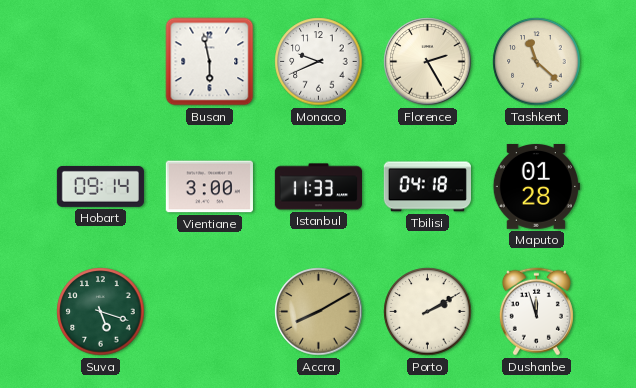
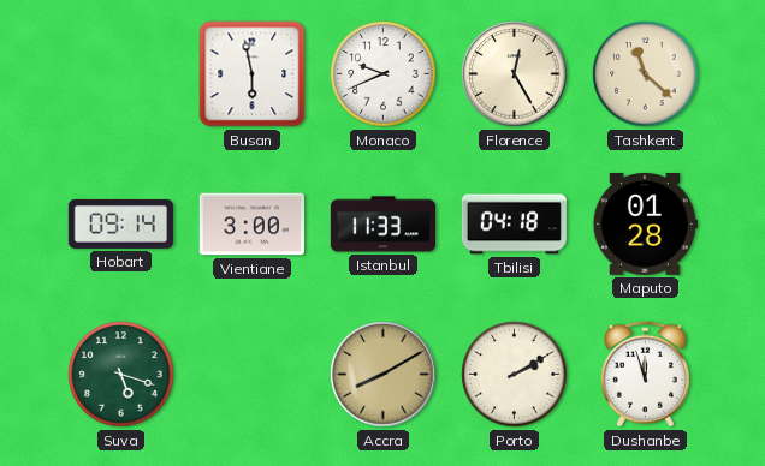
Florence: 2:25 -> 12:25
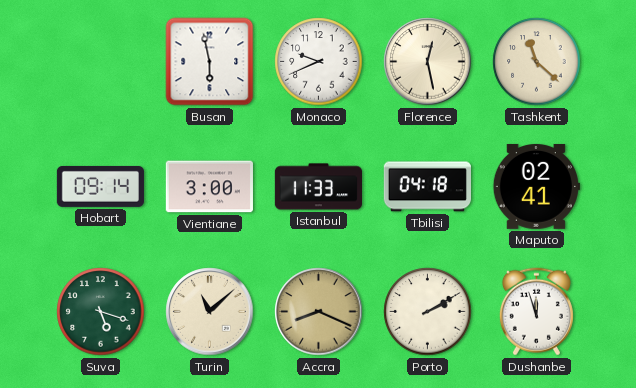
Florence: 12:25 -> 12:28
Maputo: 01:28 -> 02:41
Turin: none -> 11:08
Accra: 8:10 -> 8:19
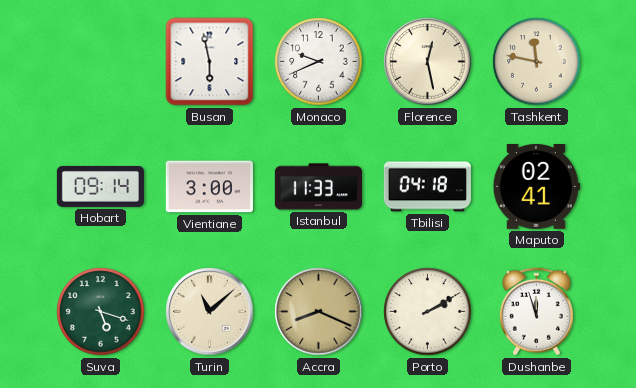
Tashkent: 11:22 -> 11:47
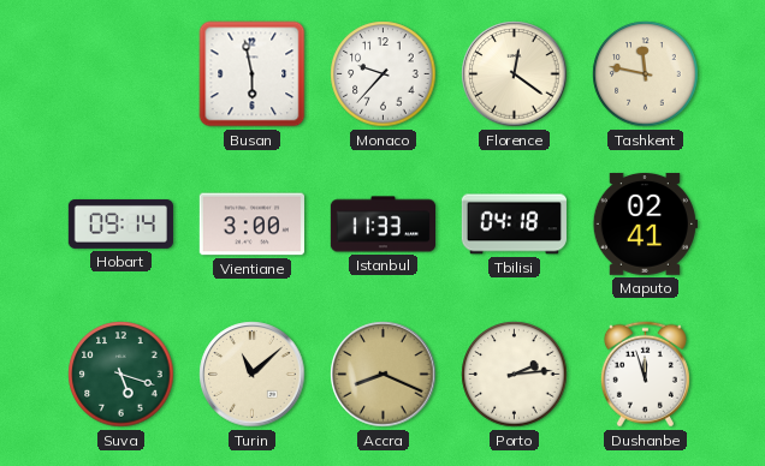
Monaco: 9:41 -> 9:37
Florence: 12:28 -> 12:21
Porto: 2:10 -> 2:14
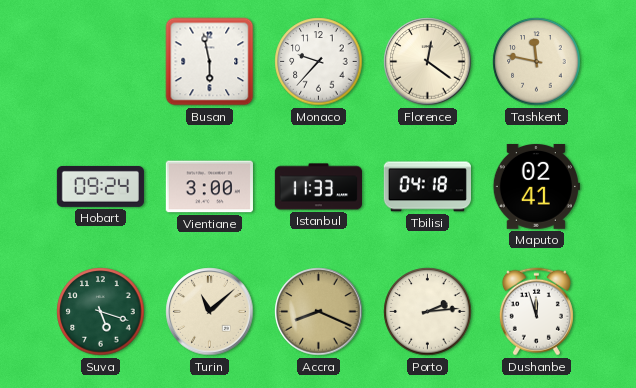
Hobart: 09:14 -> 09:24
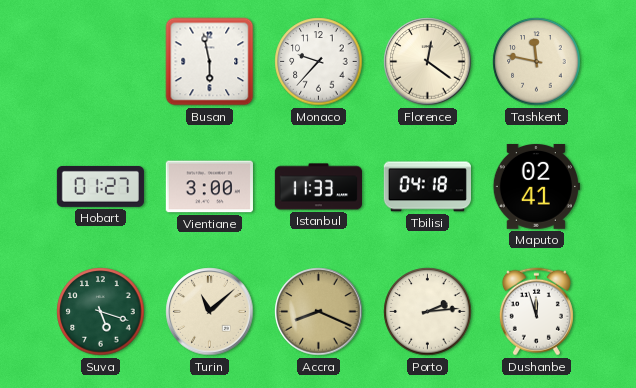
Hobart: 09:24 -> 01:27
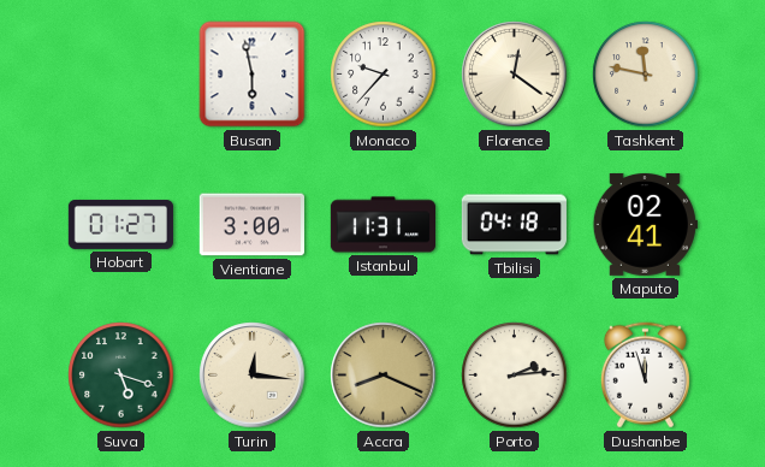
Istanbul: 11:33 -> 11:31
Turin: 11:08 -> 12:16
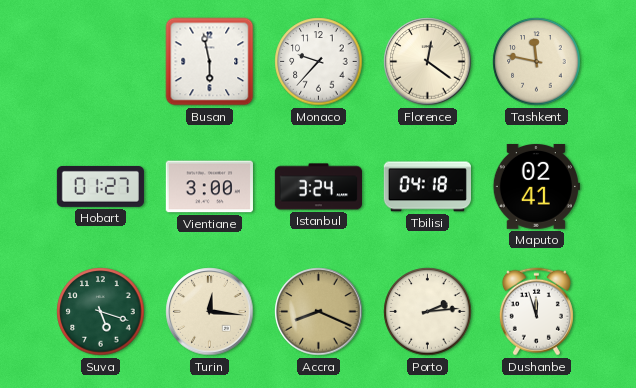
Istanbul: 11:31 -> 3:24
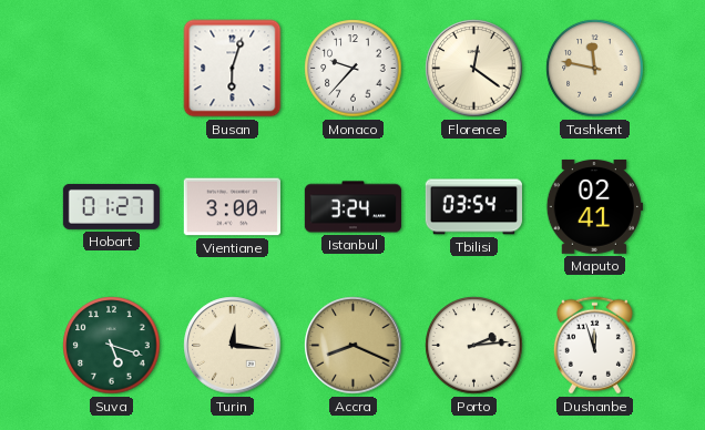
Busan: 5:58 -> 6:03
Tbilisi: 04:18 -> 03:54
